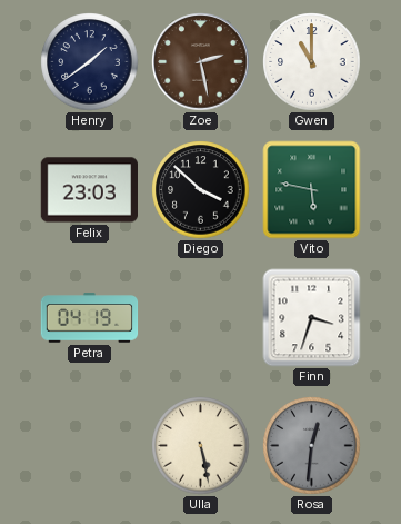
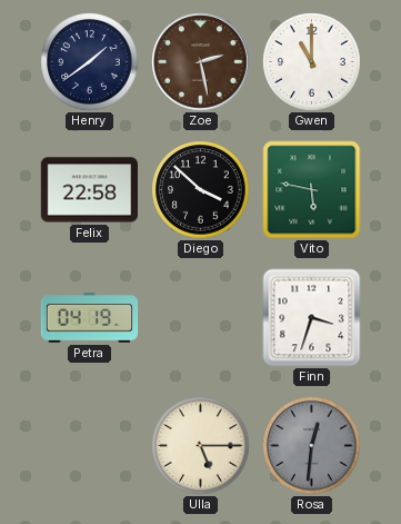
Felix: 23:03 -> 22:58
Ulla: 5:28 -> 5:15
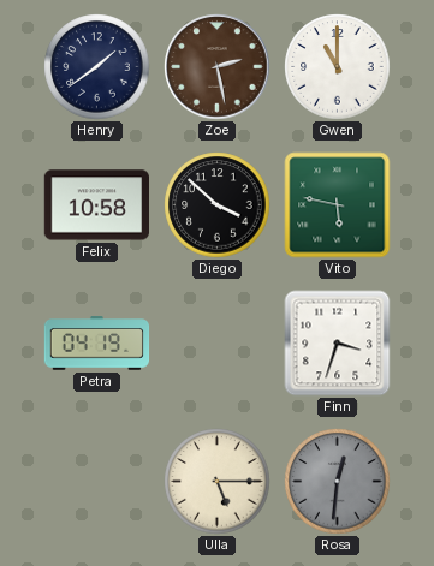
Felix: 22:58 -> 10:58
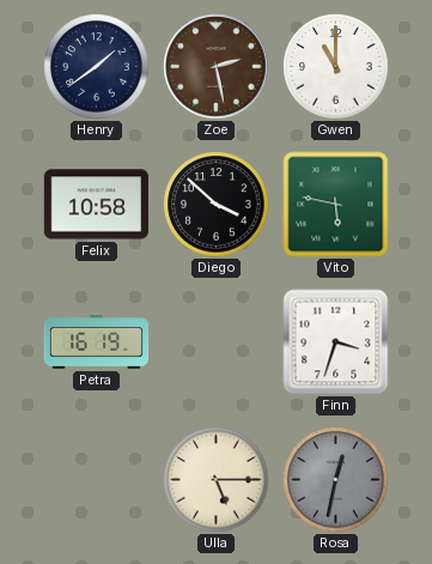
Petra: 04:19 -> 16:19
Rosa: 12:31 -> 12:32
